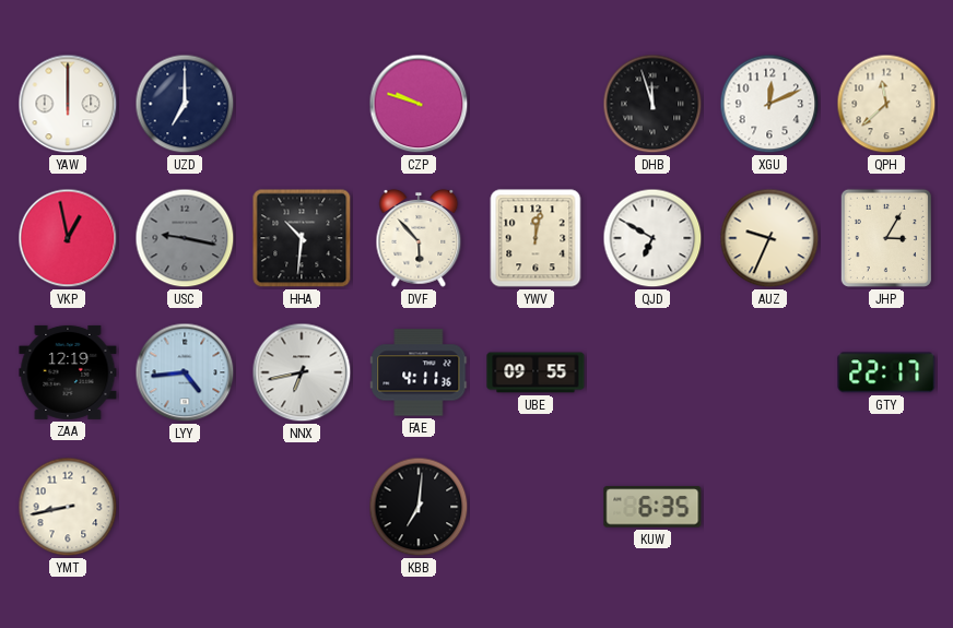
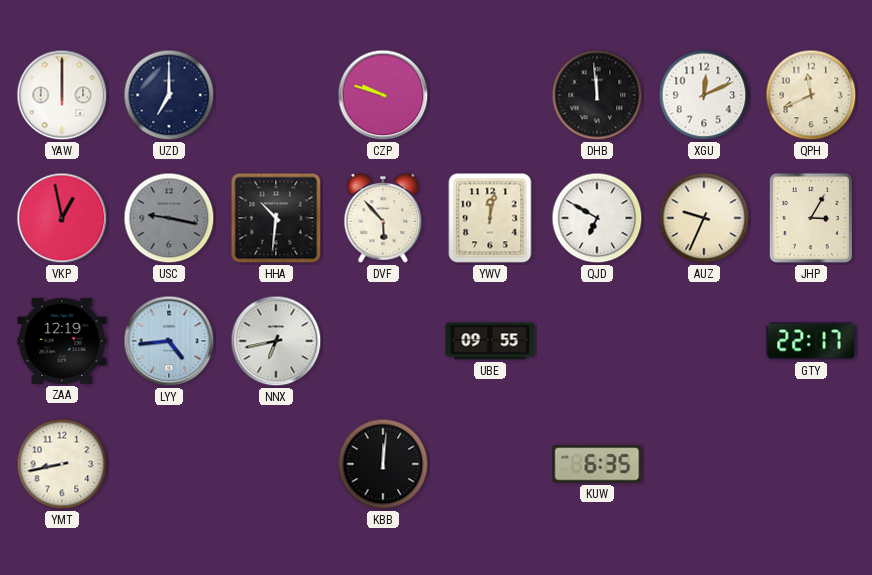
DHB: 11:57 -> 11:59
QPH: 11:38 -> 11:41
FAE: 4:11 -> none
KBB: 7:01 -> 12:01
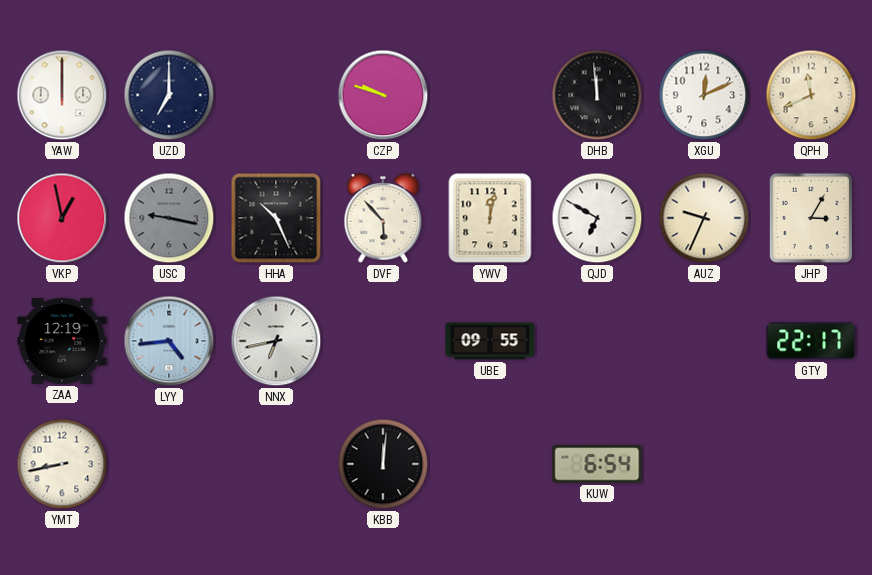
HHA: 10:31 -> 10:26
KUW: 6:35 -> 6:54
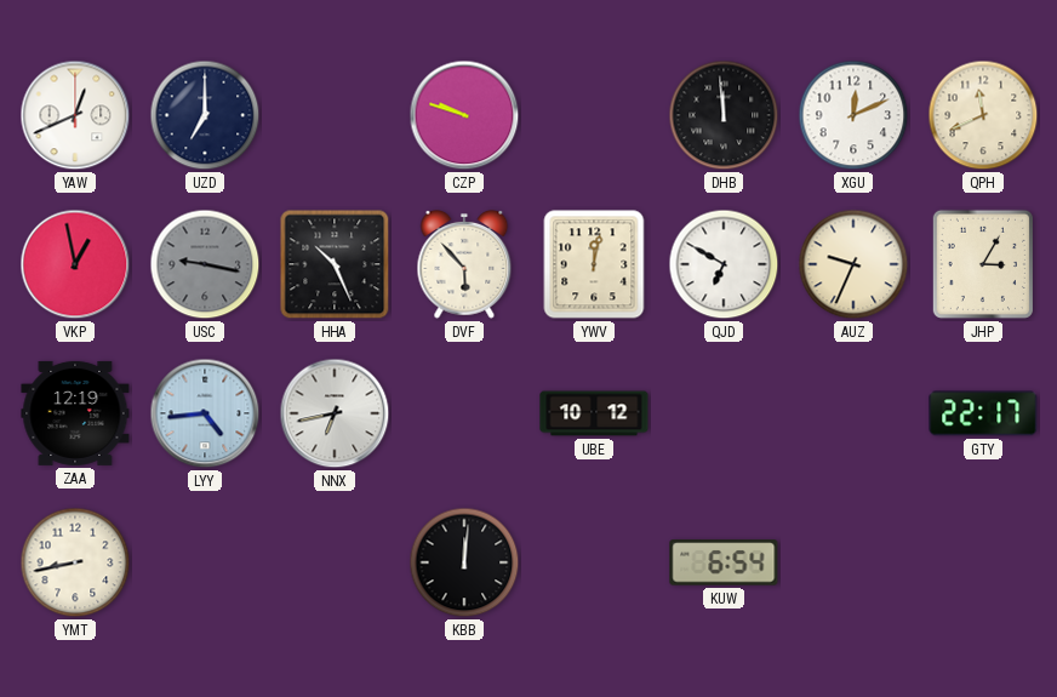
YAW: 12:00 -> 12:41
UBE: 09:55 -> 10:12
